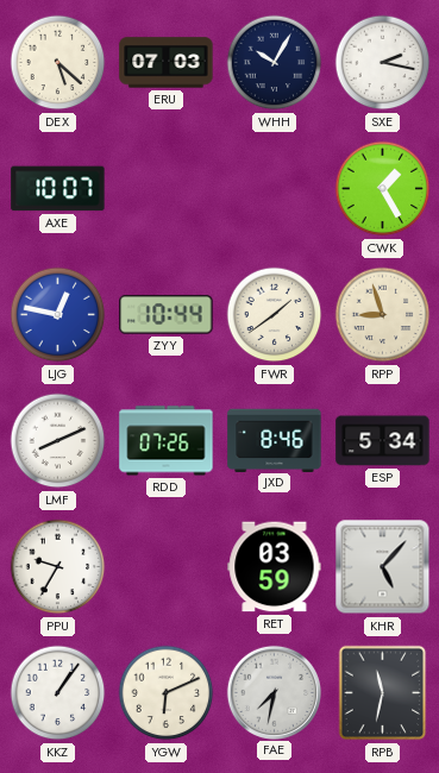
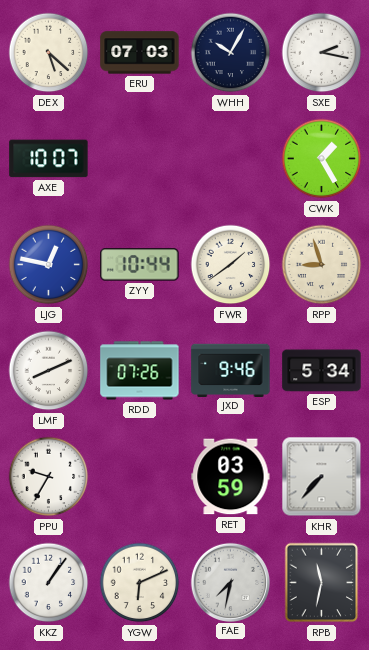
JXD: 8:46 -> 9:46
KHR: 5:07 -> 7:37
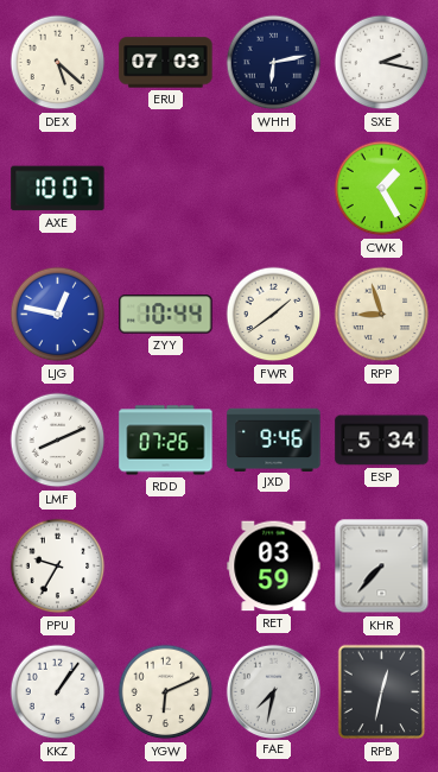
WHH: 10:05 -> 6:13
RPB: 11:32 -> 12:32
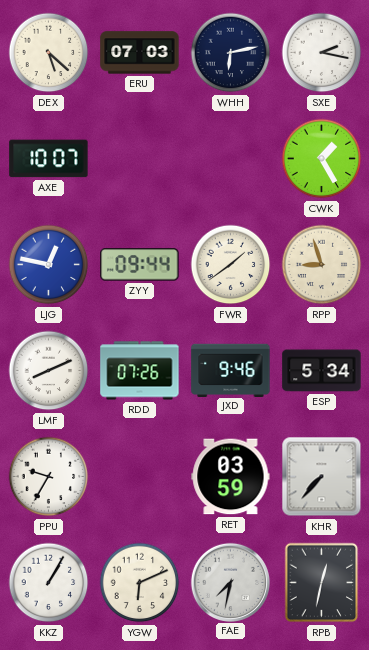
ZYY: 10:44 -> 09:44
KKZ: 1:06 -> 1:05
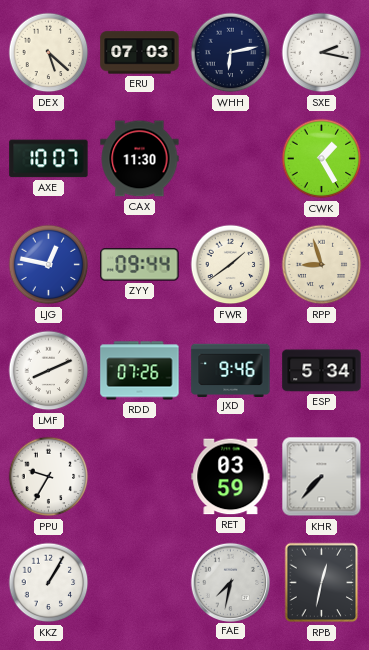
CAX: none -> 11:30
YGW: 6:11 -> none
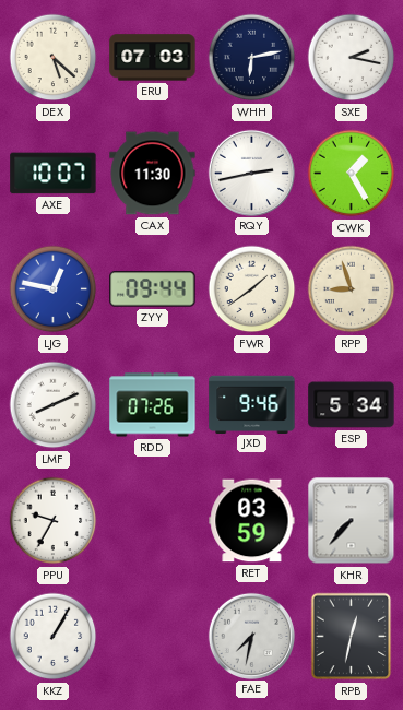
RQY: none -> 2:43
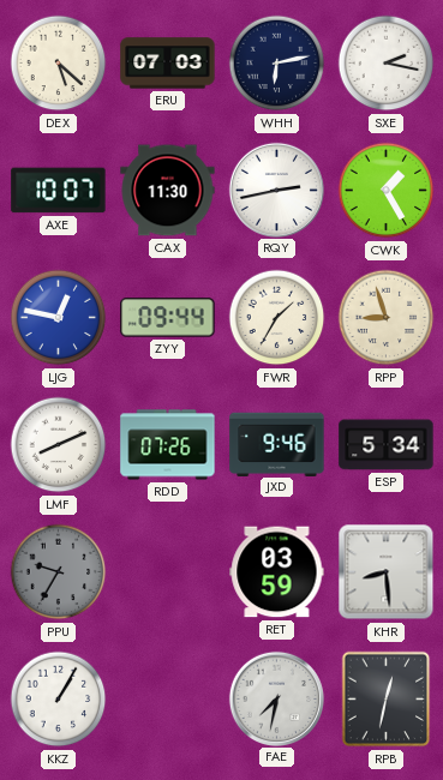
FWR: 1:39 -> 1:35
PPU dial: white -> grey
KHR: 7:37 -> 8:29
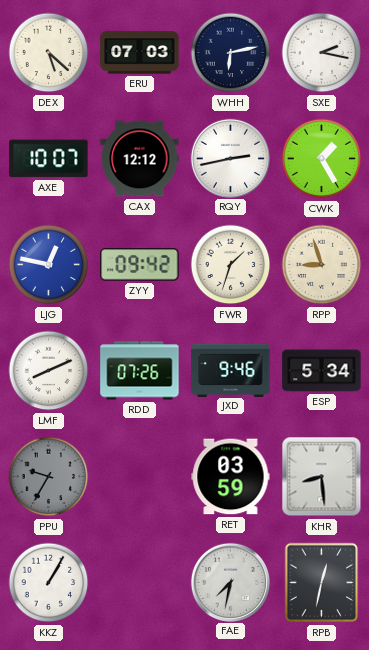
CAX: 11:30 -> 12:12
ZYY: 09:44 -> 09:42
FWR: 1:35 -> 1:33
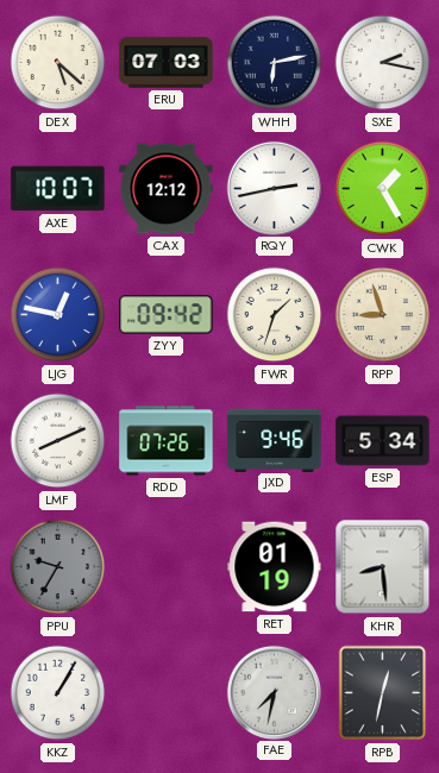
RET: 03:59 -> 01:19
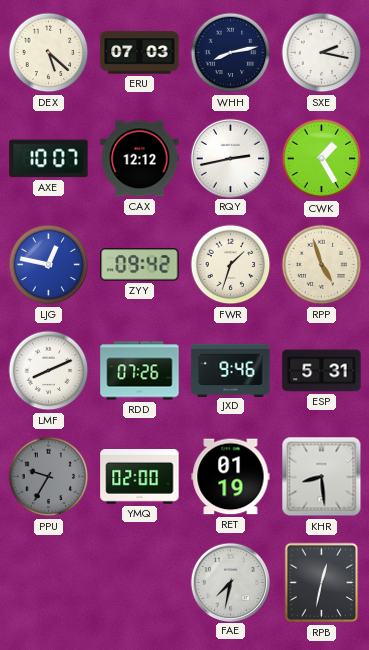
WHH: 6:13 -> 8:13
RPP: 8:57 -> 4:57
ESP: 5:34 -> 5:31
YMQ: none -> 02:00
KKZ: 1:05 -> none
